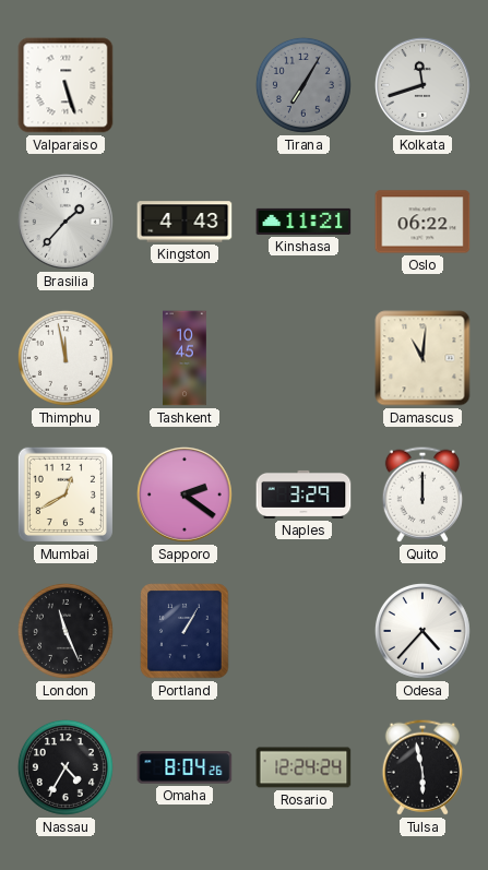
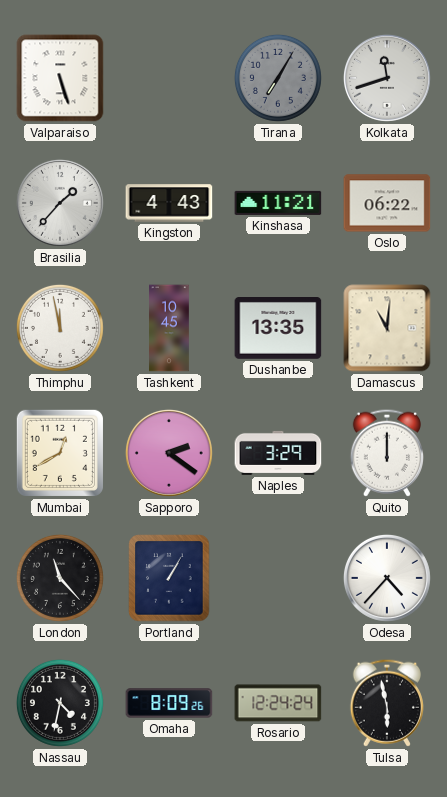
Dushanbe: none -> 13:35
London: 11:26 -> 11:23
Nassau: 4:35 -> 4:32
Omaha: 8:04 -> 8:09
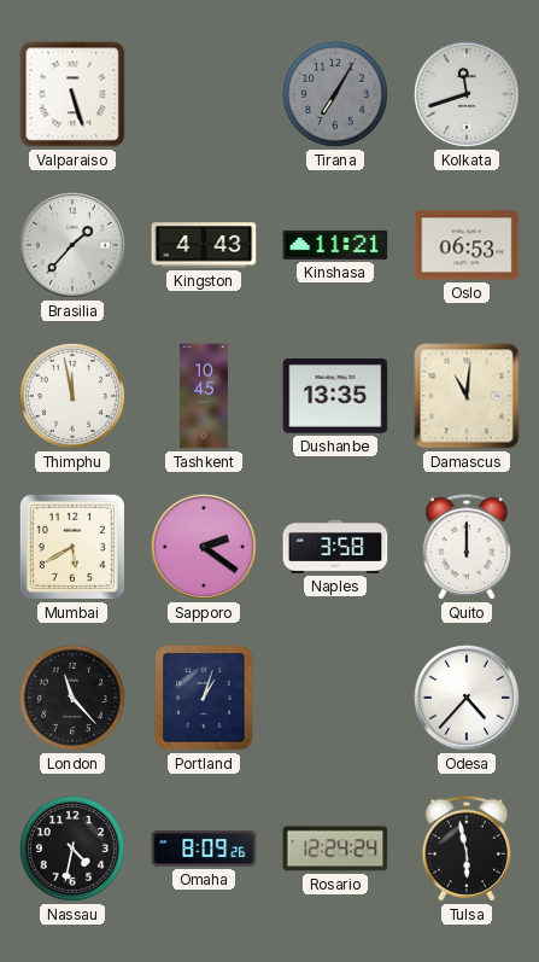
Oslo: 06:22 -> 06:53
Mumbai: 12:40 -> 5:40
Naples: 3:29 -> 3:58
Portland: 1:05 -> 1:03
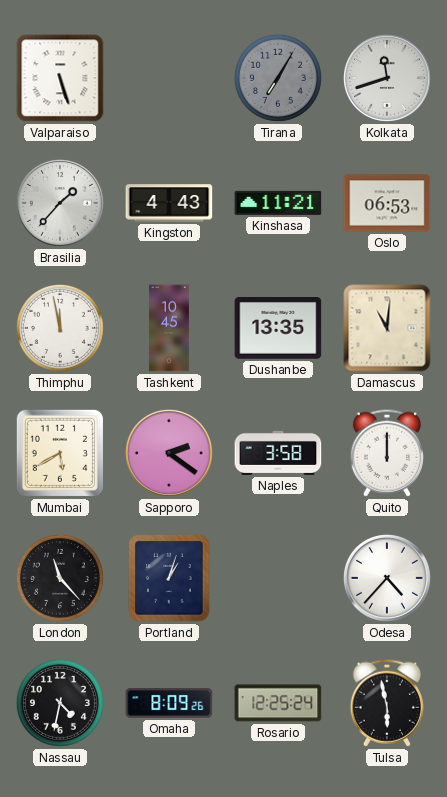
Rosario: 12:24 -> 12:25
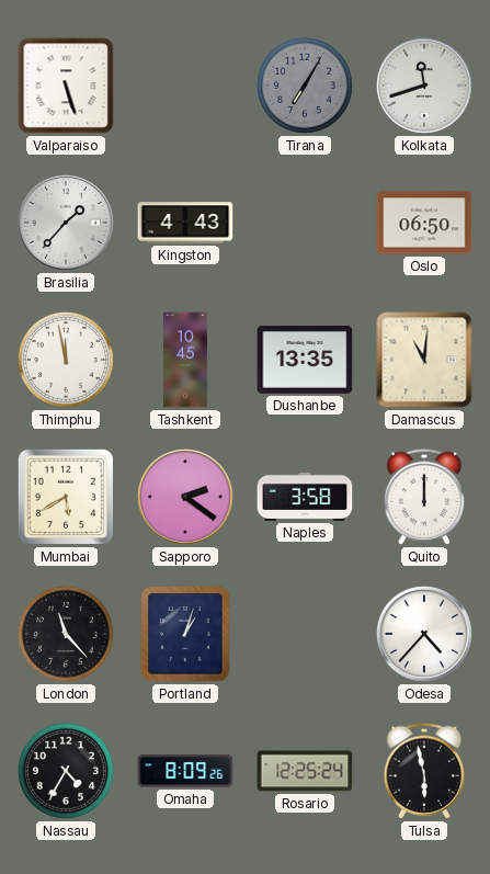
Kinshasa: 11:21 -> none
Oslo: 06:53 -> 06:50
Nassau: 4:32 -> 4:35
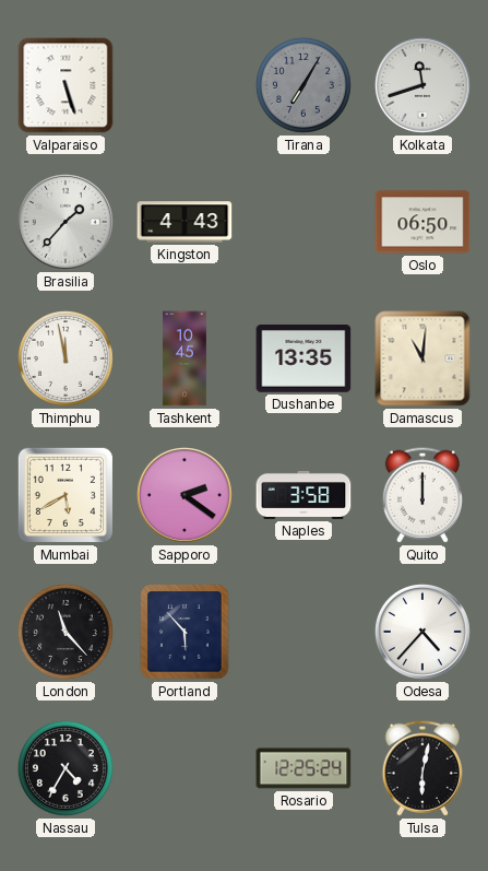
Portland: 1:03 -> 5:53
Omaha: 8:09 -> none
Tulsa: 5:58 -> 6:02
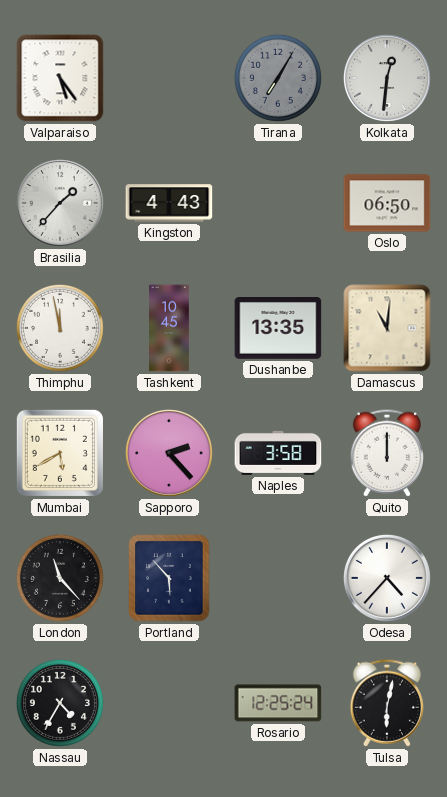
Valparaiso: 5:27 -> 5:24
Kolkata: 11:42 -> 12:31
Sapporo: 2:21 -> 2:23
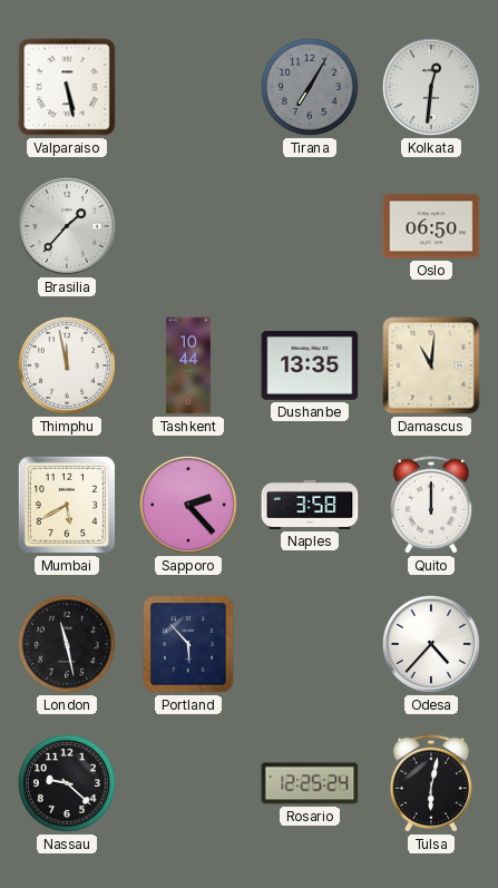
Valparaiso: 5:24 -> 5:28
Kingston: 4:43 -> none
Tashkent: 10:45 -> 10:44
London: 11:23 -> 11:28
Nassau: 4:35 -> 9:22
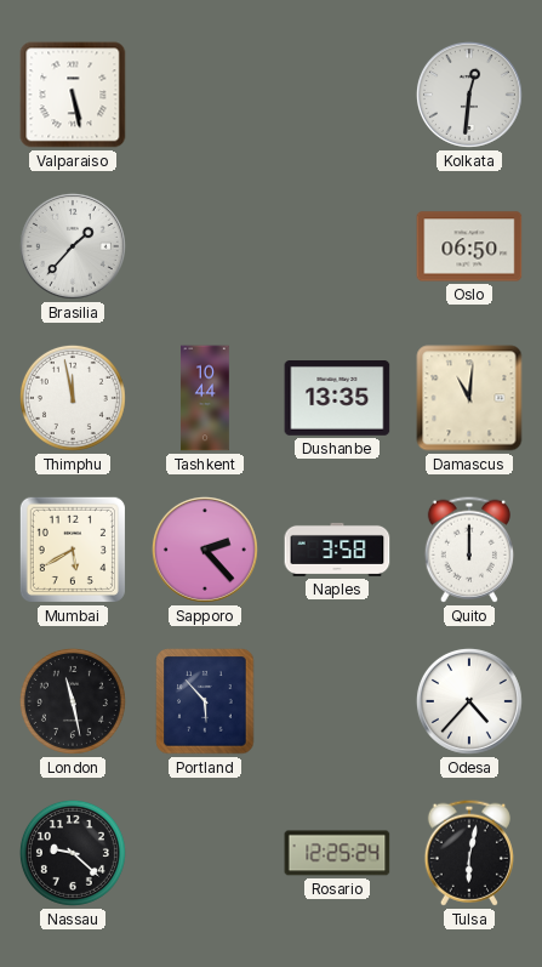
Tirana: 7:05 -> none
